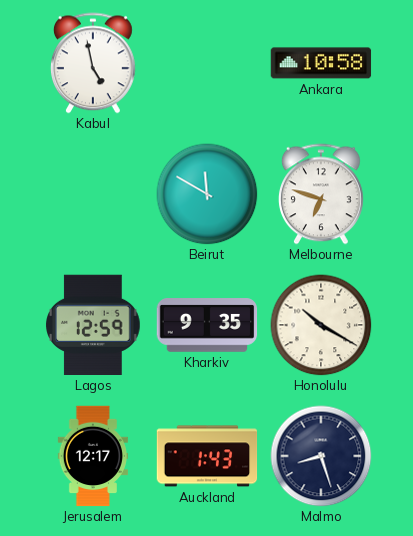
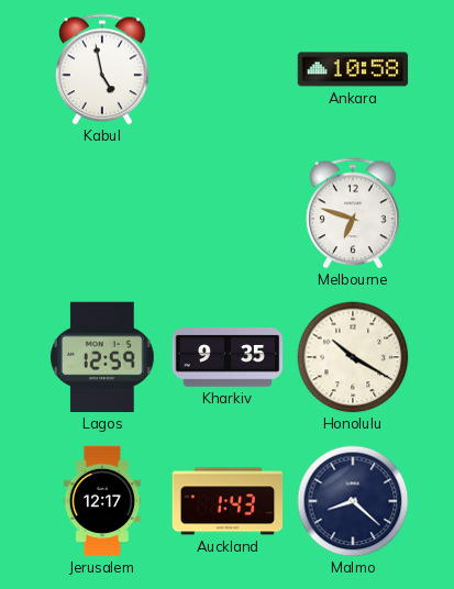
Beirut: 11:50 -> none
Malmo: 8:27 -> 8:22
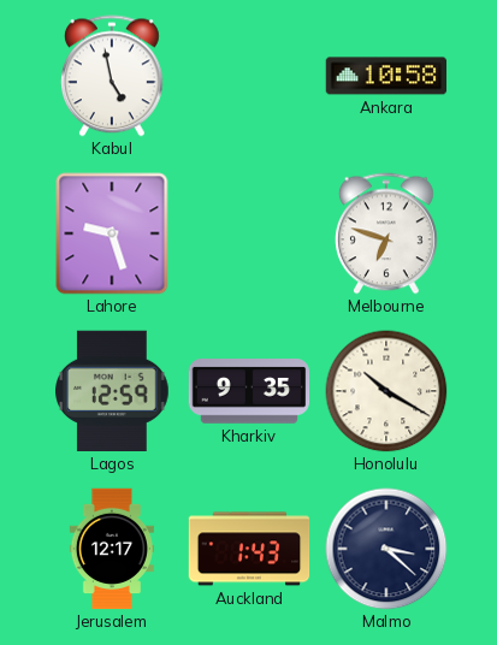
Lahore: none -> 9:27
Malmo: 8:22 -> 3:22
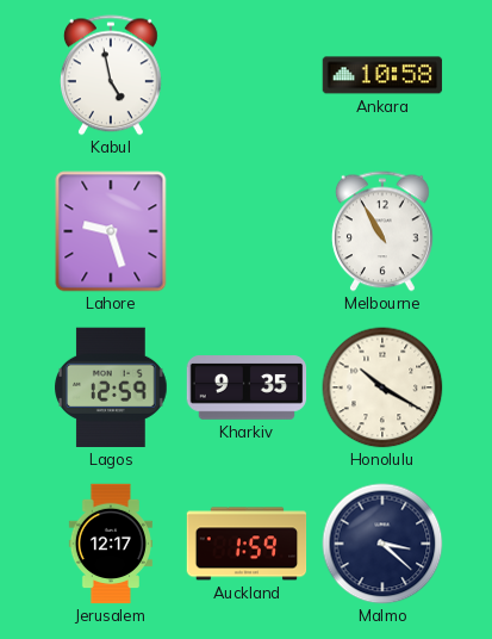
Melbourne: 6:48 -> 10:55
Auckland: 1:43 -> 1:59
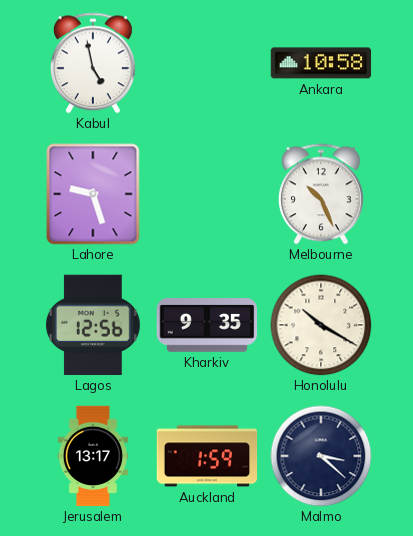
Melbourne: 10:55 -> 10:26
Lagos: 12:59 -> 12:56
Jerusalem: 12:17 -> 13:17
